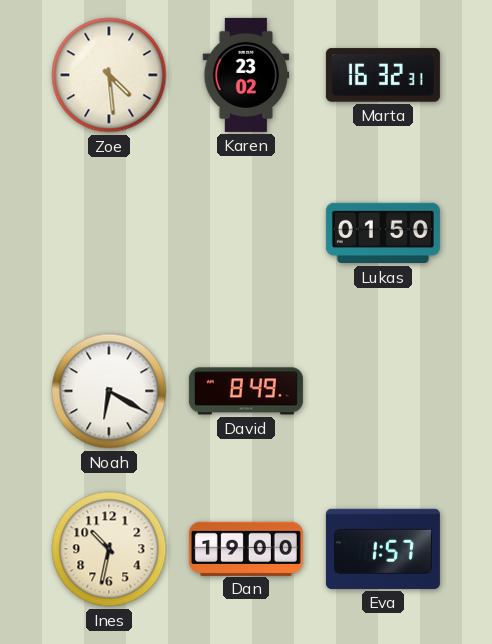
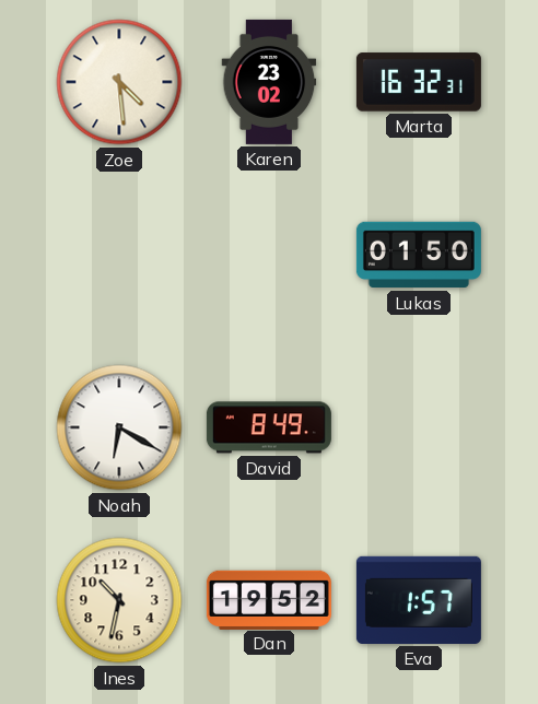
Dan: 19:00 -> 19:52
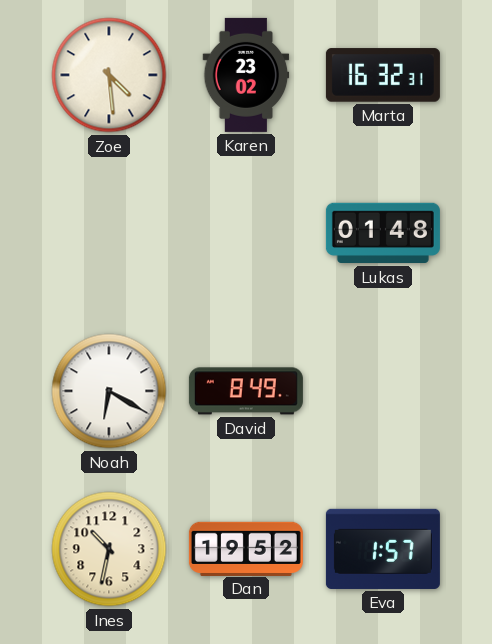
Lukas: 01:50 -> 01:48
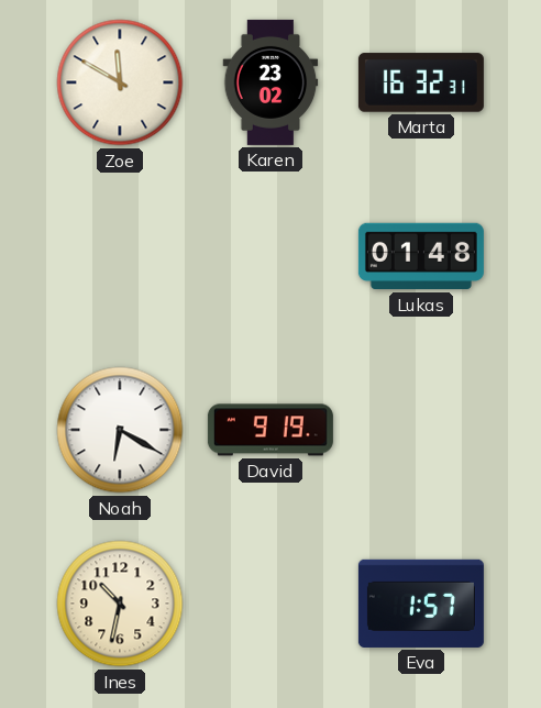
Zoe: 4:29 -> 11:50
David: 8:49 -> 9:19
Dan: 19:52 -> none
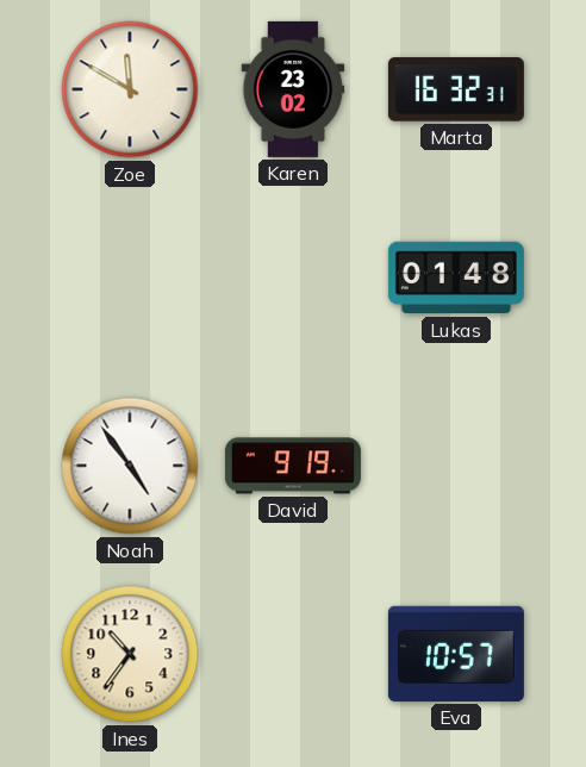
Noah: 6:20 -> 4:54
Ines: 10:32 -> 10:36
Eva: 1:57 -> 10:57
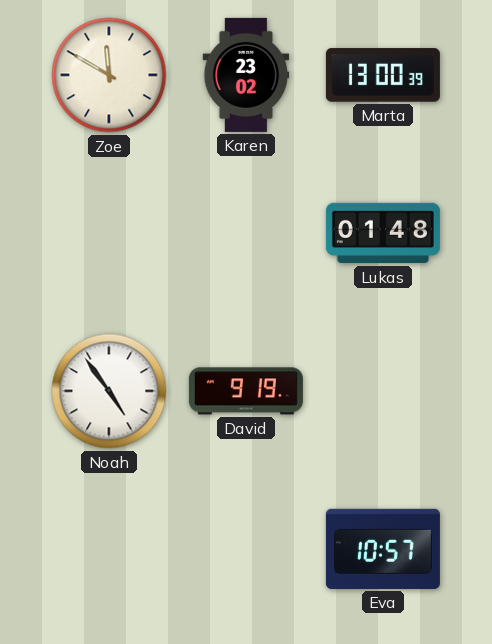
Marta: 16:32 -> 13:00
Ines: 10:36 -> none
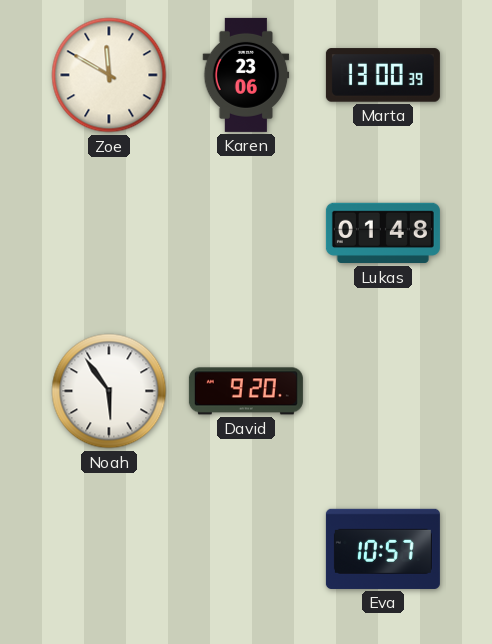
Karen: 23:02 -> 23:06
Noah: 4:54 -> 5:54
David: 9:19 -> 9:20
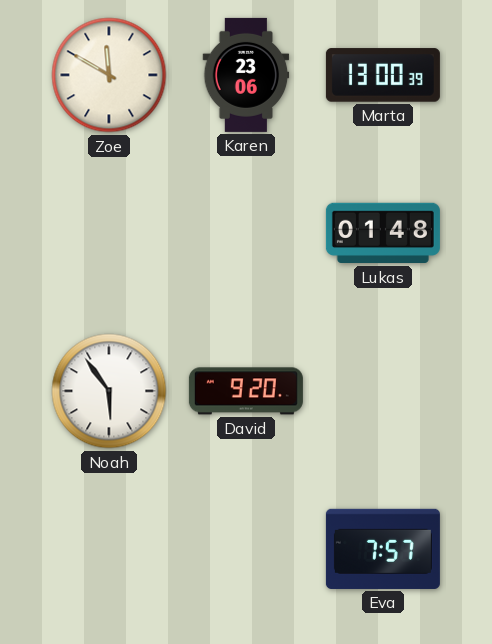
Eva: 10:57 -> 7:57
